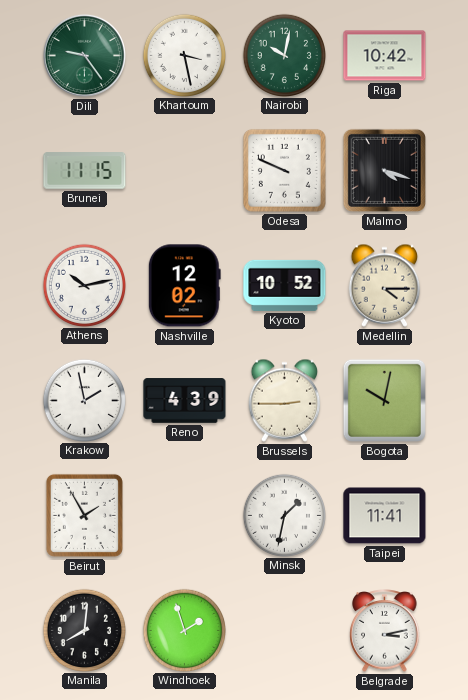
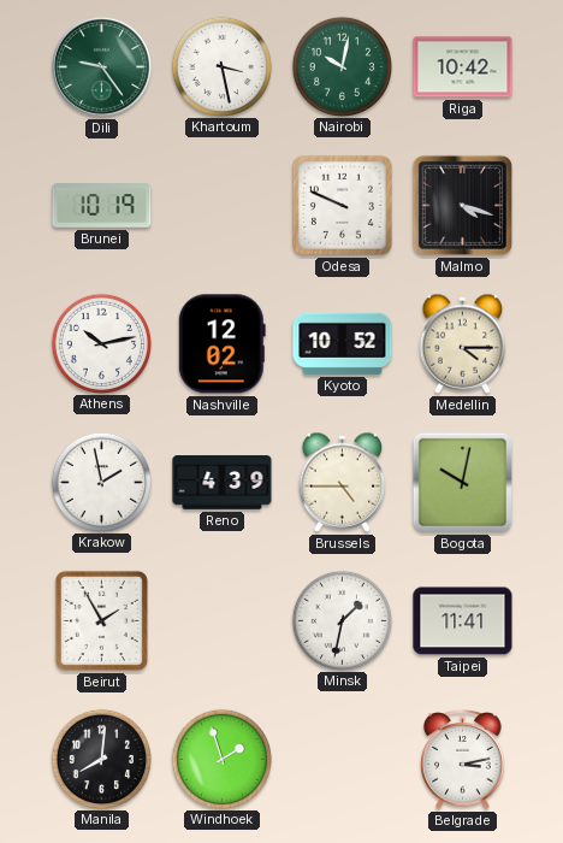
Brunei: 11:15 -> 10:19
Brussels: 2:45 -> 4:45
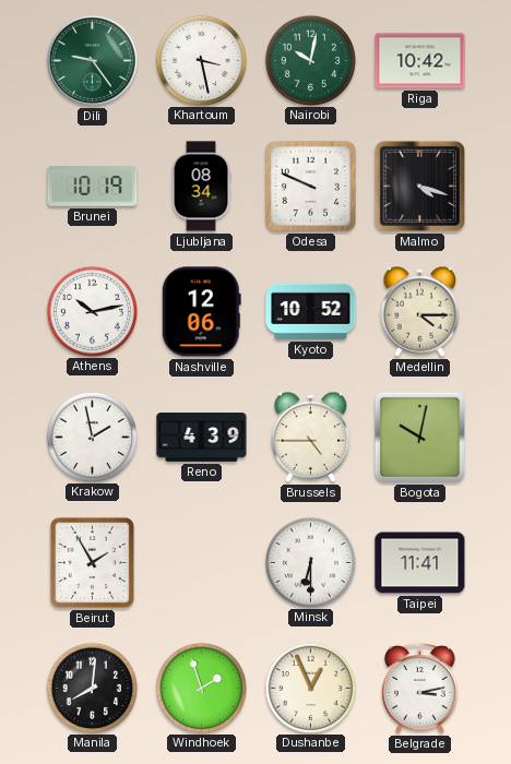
Ljubljana: none -> 08:34
Nashville: 12:02 -> 12:06
Minsk: 1:32 -> 6:30
Dushanbe: none -> 12:56
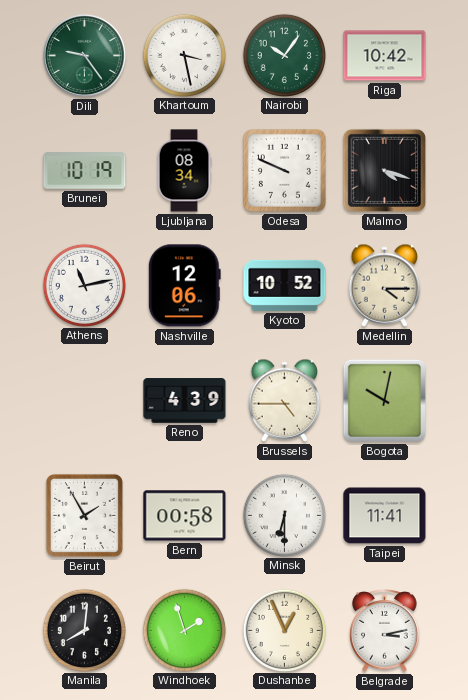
Nairobi: 10:02 -> 10:06
Athens: 10:13 -> 11:13
Krakow: 1:58 -> none
Bern: none -> 00:58
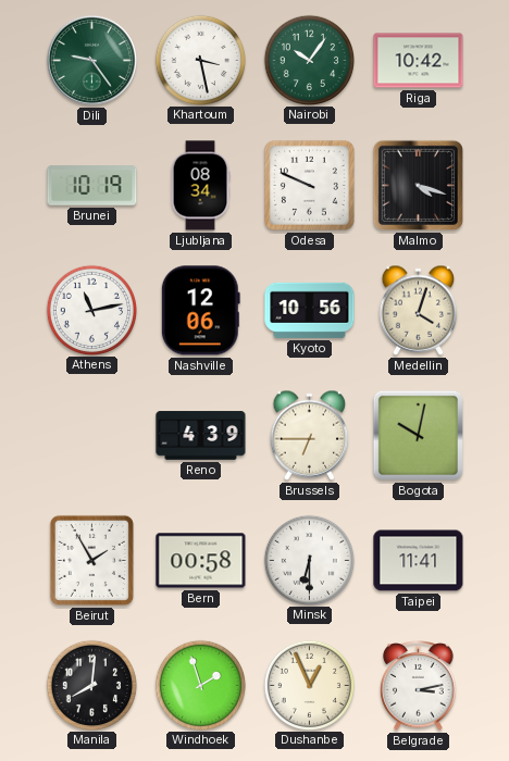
Kyoto: 10:52 -> 10:56
Medellin: 4:15 -> 4:03
Brussels: 4:45 -> 6:45
